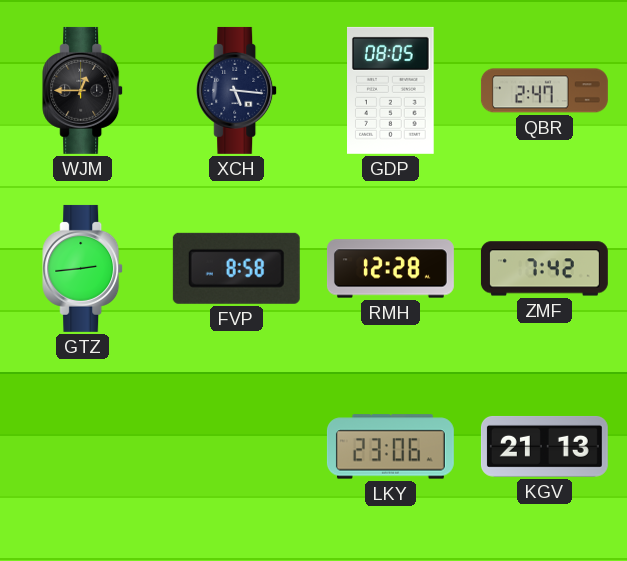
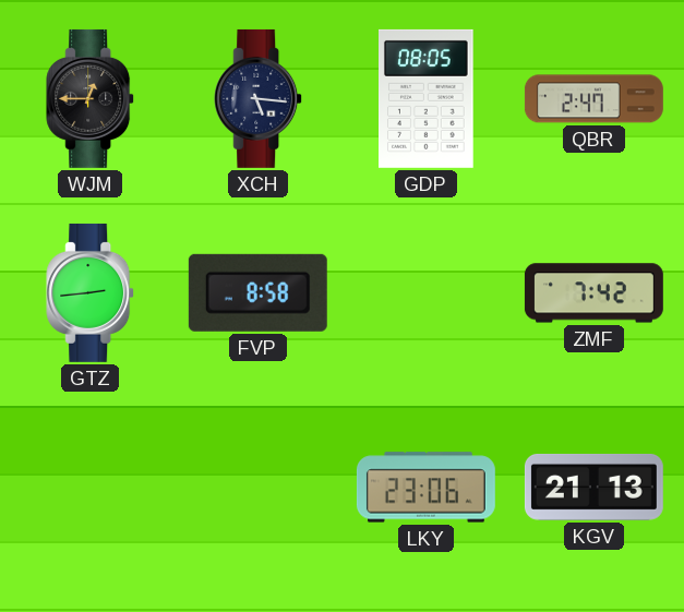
RMH: 12:28 -> none
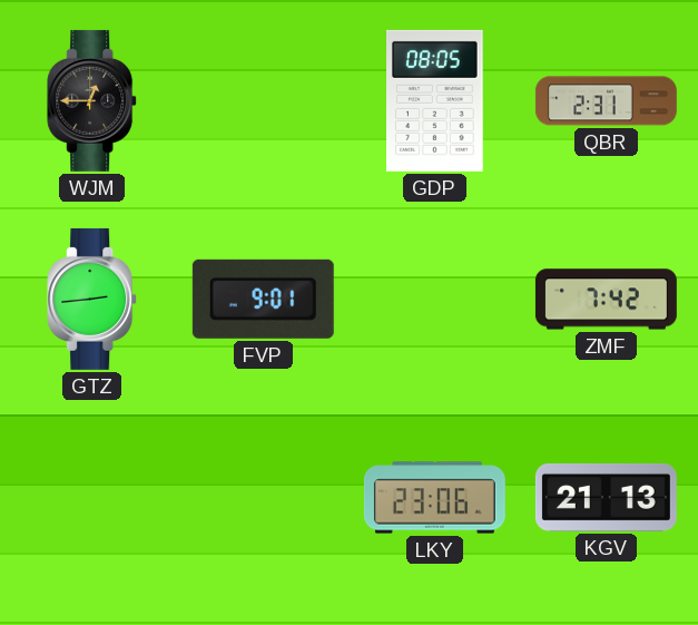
XCH: 5:16 -> none
QBR: 2:47 -> 2:31
FVP: 8:58 -> 9:01
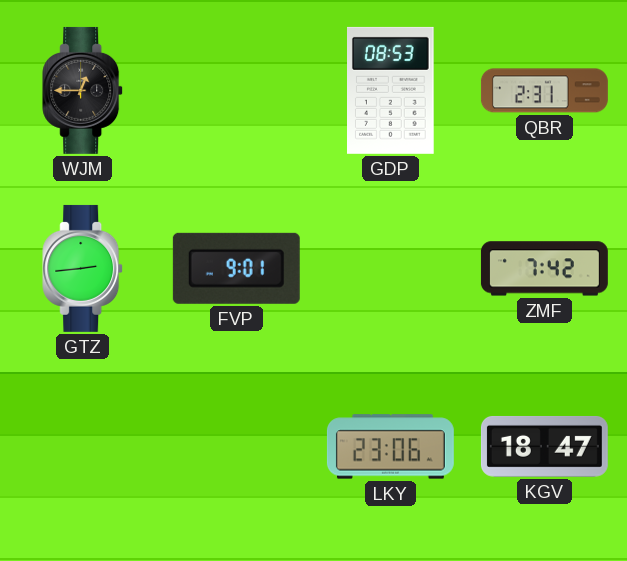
GDP: 08:05 -> 08:53
KGV: 21:13 -> 18:47
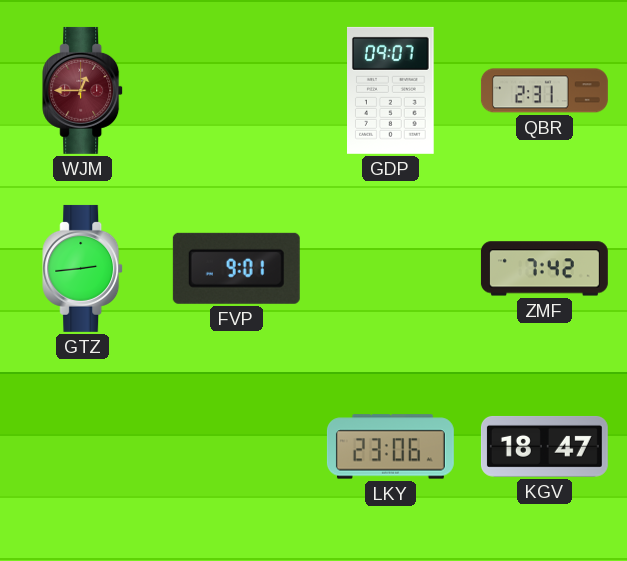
WJM dial: black -> burgundy
GDP: 08:53 -> 09:07
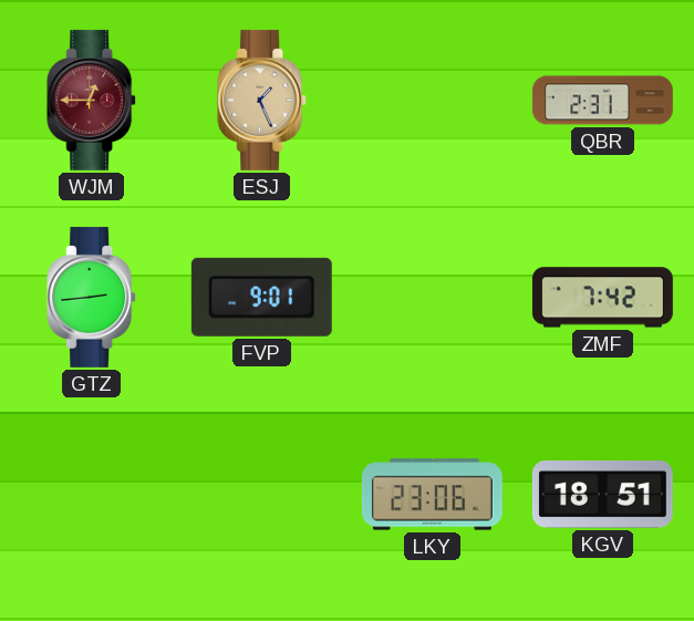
ESJ: none -> 1:26
GDP: 09:07 -> none
KGV: 18:47 -> 18:51
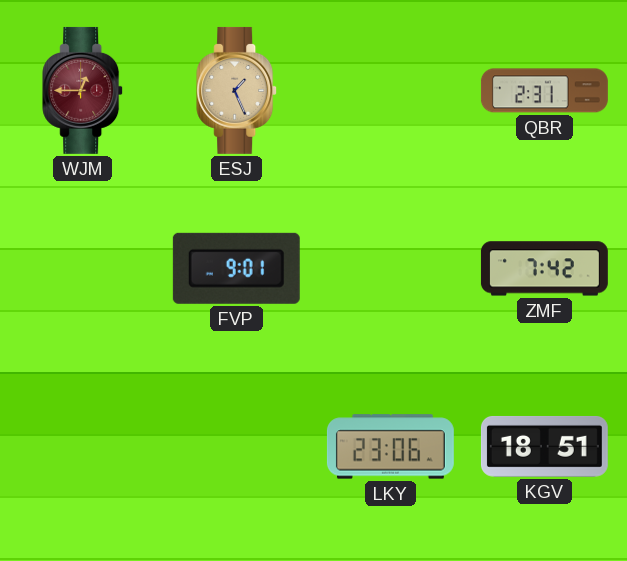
GTZ: 2:44 -> none
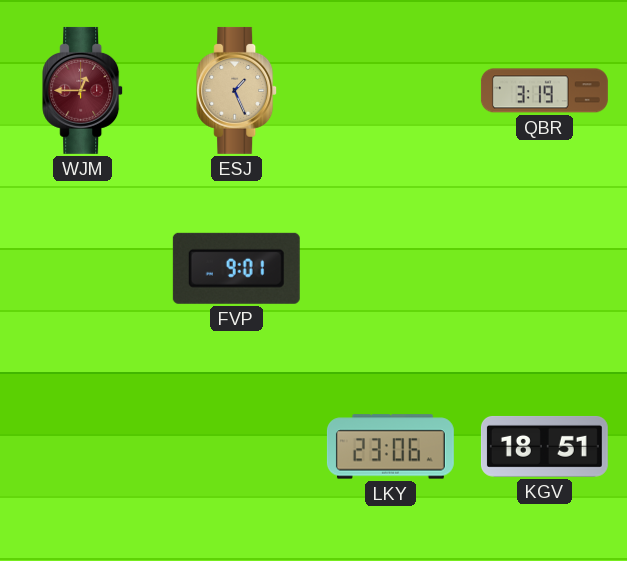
QBR: 2:31 -> 3:19
ZMF: 7:42 -> none
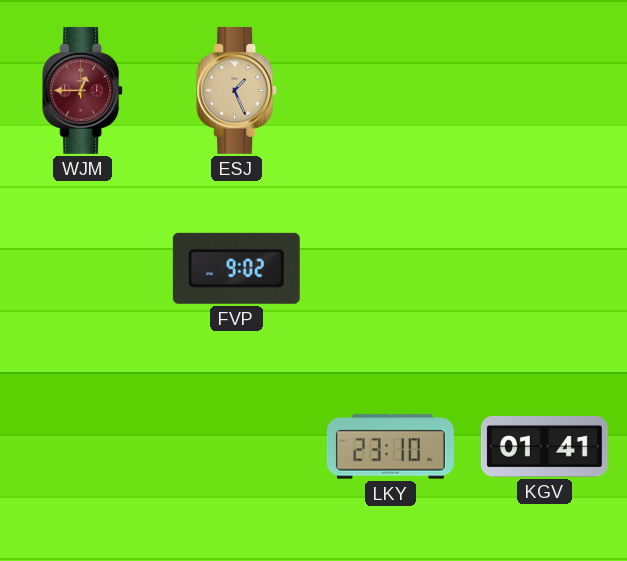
QBR: 3:19 -> none
FVP: 9:01 -> 9:02
LKY: 23:06 -> 23:10
KGV: 18:51 -> 01:41
